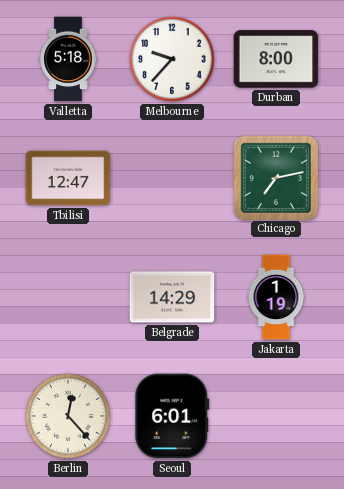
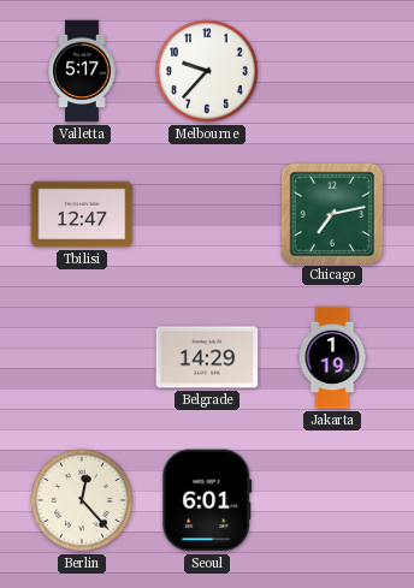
Valletta: 5:18 -> 5:17
Durban: 8:00 -> none
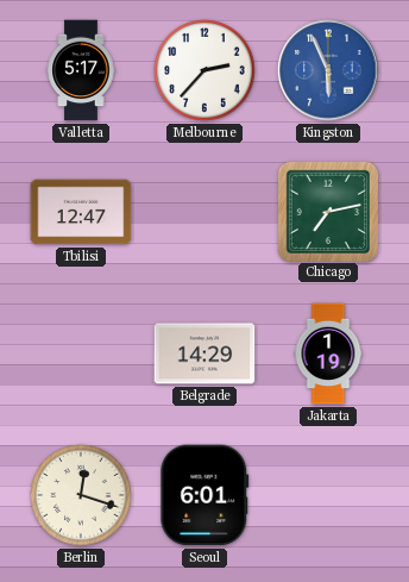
Melbourne: 9:37 -> 2:37
Kingston: none -> 5:56
Berlin: 12:23 -> 12:18
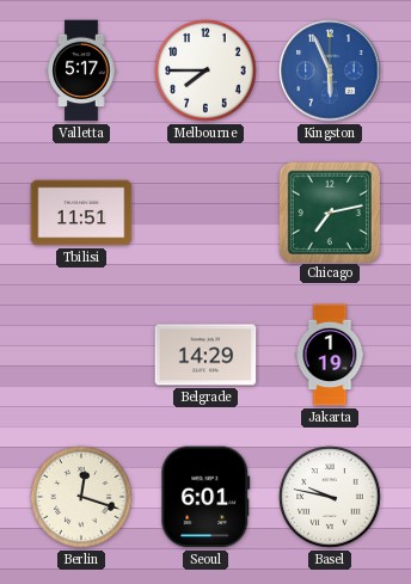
Melbourne: 2:37 -> 7:45
Tbilisi: 12:47 -> 11:51
Basel: none -> 9:47
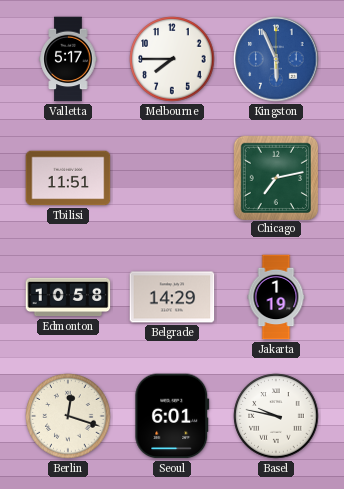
Edmonton: none -> 10:58
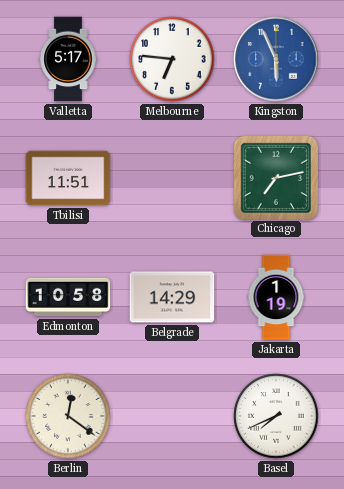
Melbourne: 7:45 -> 6:46
Berlin: 12:18 -> 12:21
Seoul: 6:01 -> none
Basel: 9:47 -> 7:41
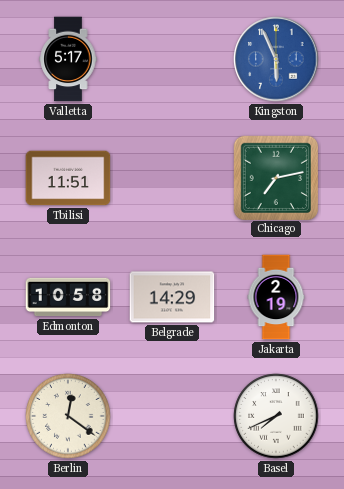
Melbourne: 6:46 -> none
Jakarta: 1:19 -> 2:19
